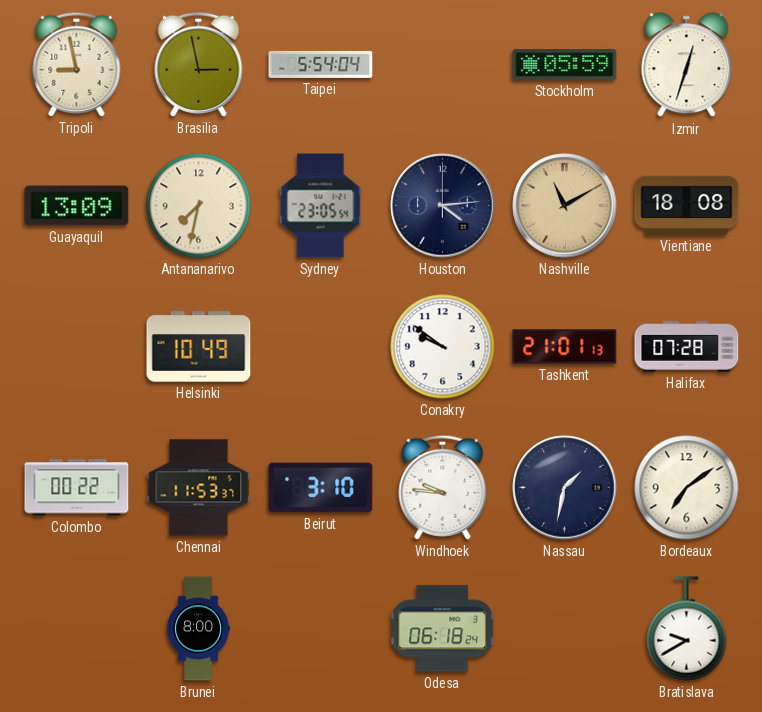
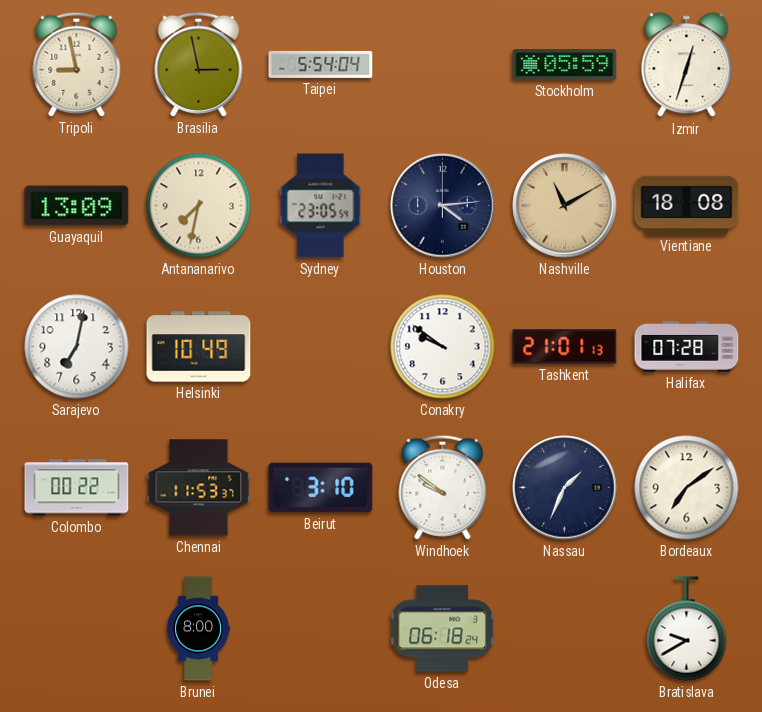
Sarajevo: none -> 7:02
Windhoek: 9:46 -> 9:51
Nassau: 1:32 -> 1:34
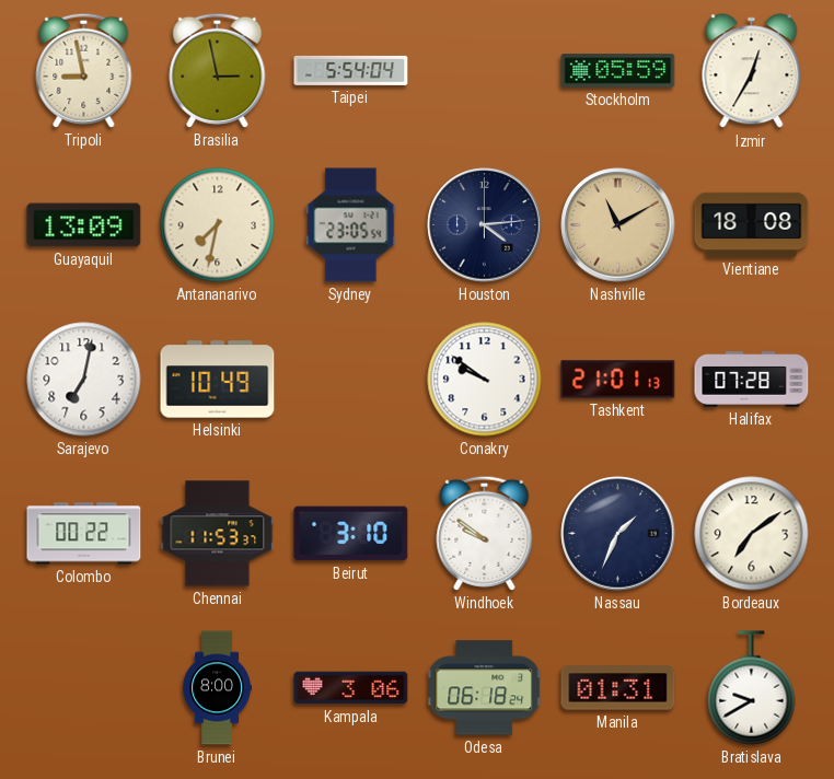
Izmir: 12:33 -> 12:35
Kampala: none -> 3:06
Manila: none -> 01:31
